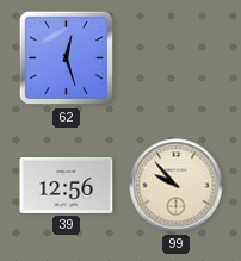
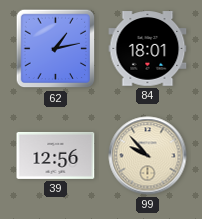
62: 12:27 -> 1:13
84: none -> 18:01
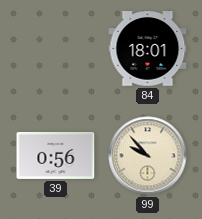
62: 1:13 -> none
39: 12:56 -> 0:56
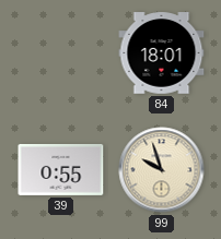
39: 0:56 -> 0:55
99: 9:53 -> 9:57
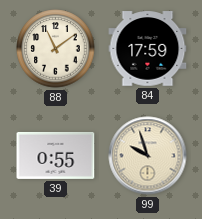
88: none -> 11:09
84: 18:01 -> 17:59
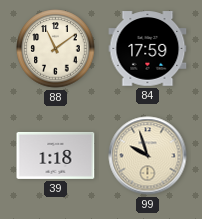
39: 0:55 -> 1:18
